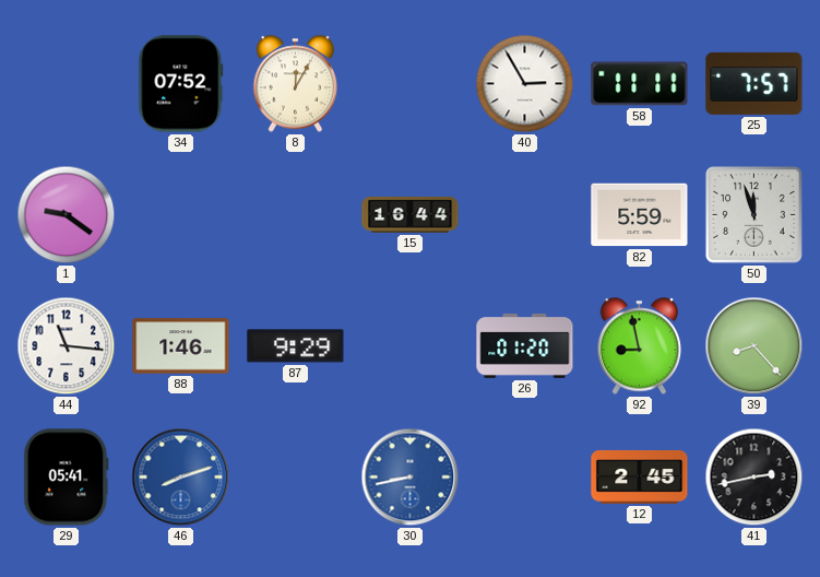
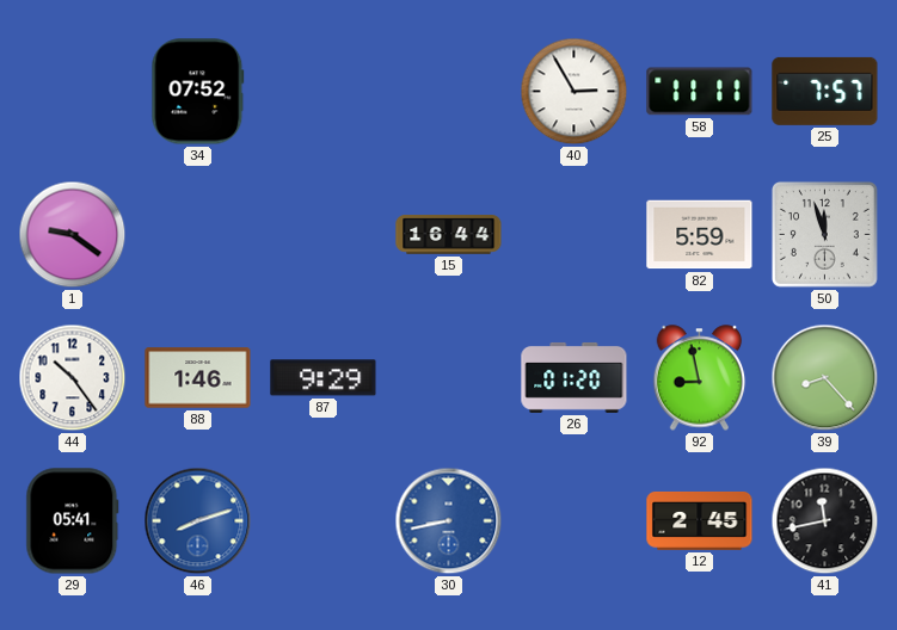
8: 12:05 -> none
44: 11:16 -> 10:24
41: 2:43 -> 11:43
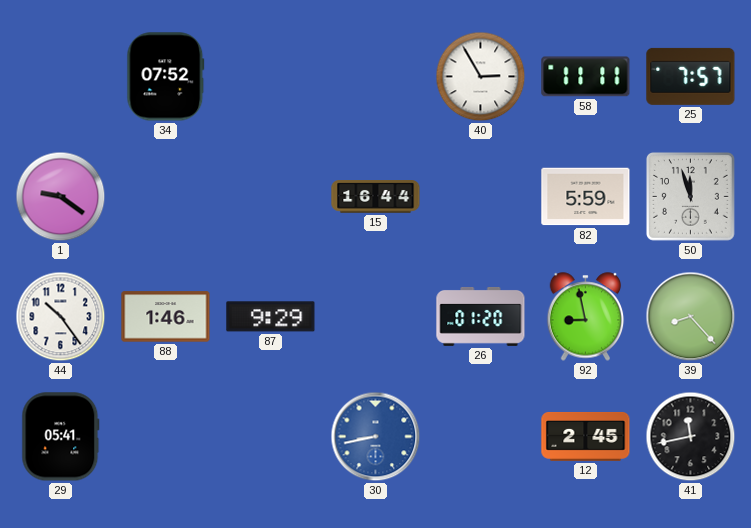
46: 8:12 -> none
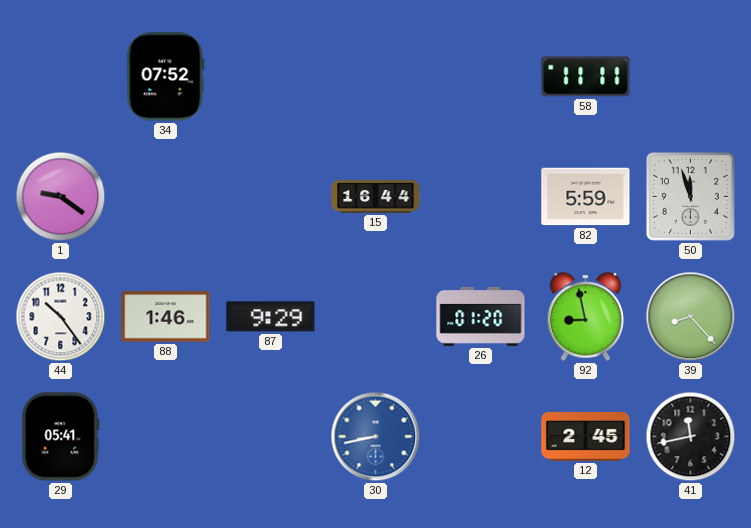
40: 2:55 -> none
25: 7:57 -> none
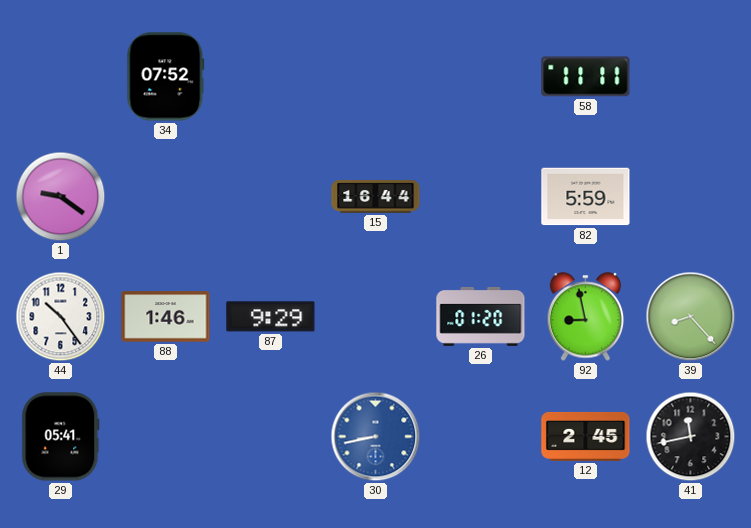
50: 11:57 -> none
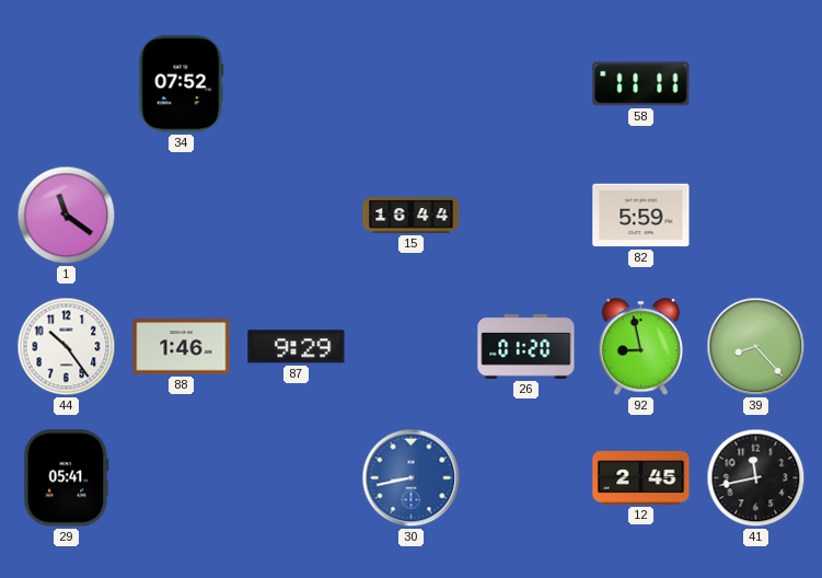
1: 9:21 -> 11:21
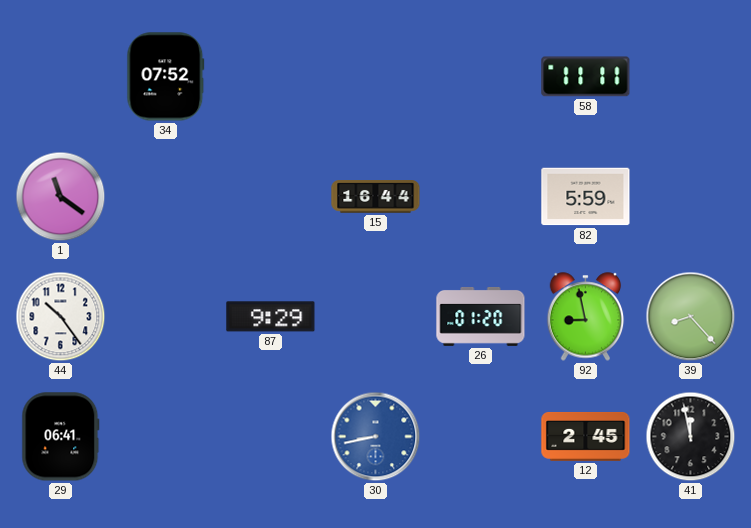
88: 1:46 -> none
29: 05:41 -> 06:41
41: 11:43 -> 11:58
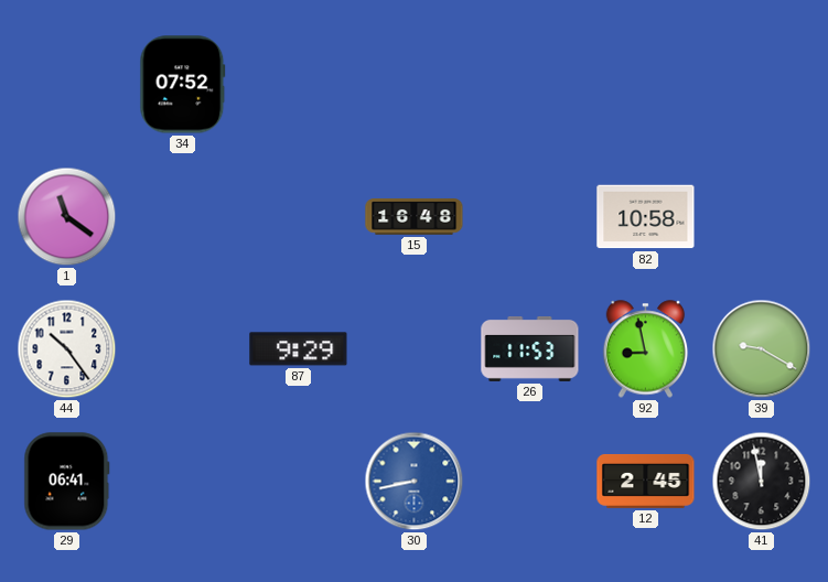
58: 11:11 -> none
15: 16:44 -> 16:48
82: 5:59 -> 10:58
26: 01:20 -> 11:53
39: 8:23 -> 9:20
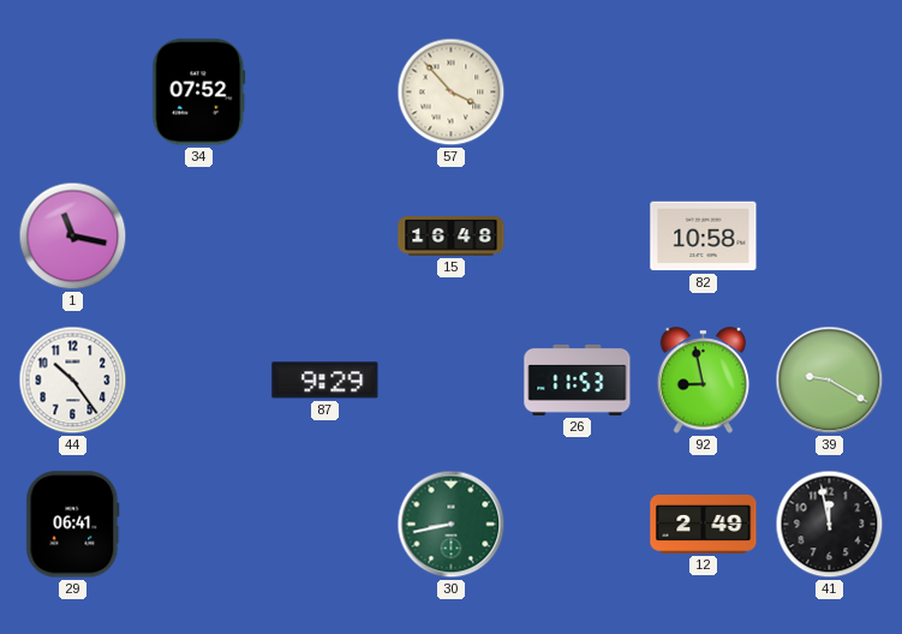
57: none -> 3:53
1: 11:21 -> 11:17
30 dial: blue -> green
12: 2:45 -> 2:49
